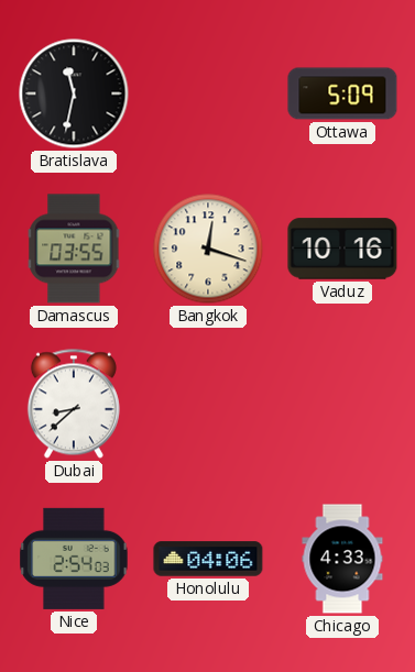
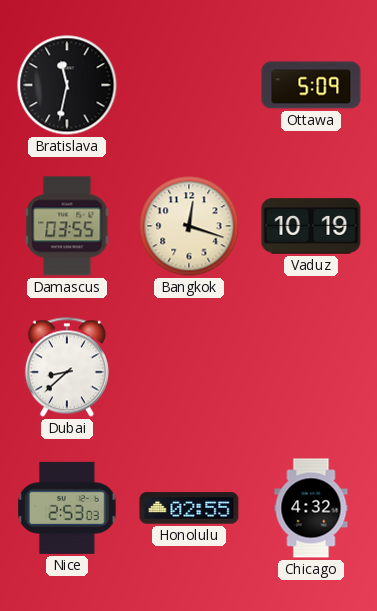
Vaduz: 10:16 -> 10:19
Nice: 2:54 -> 2:53
Honolulu: 04:06 -> 02:55
Chicago: 4:33 -> 4:32
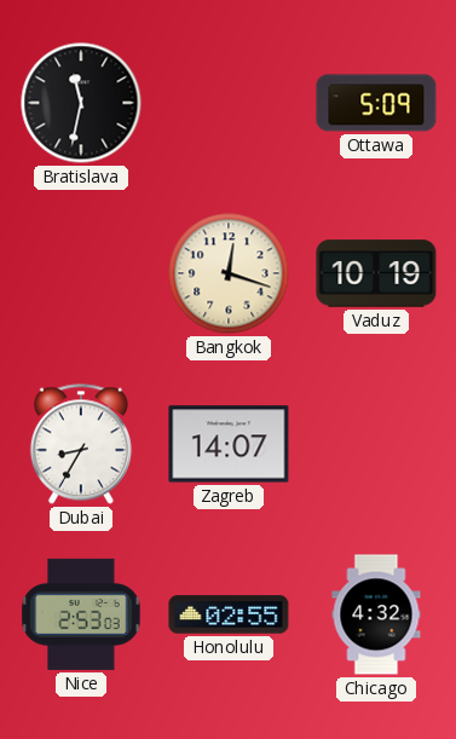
Damascus: 03:55 -> none
Dubai: 8:38 -> 8:35
Zagreb: none -> 14:07
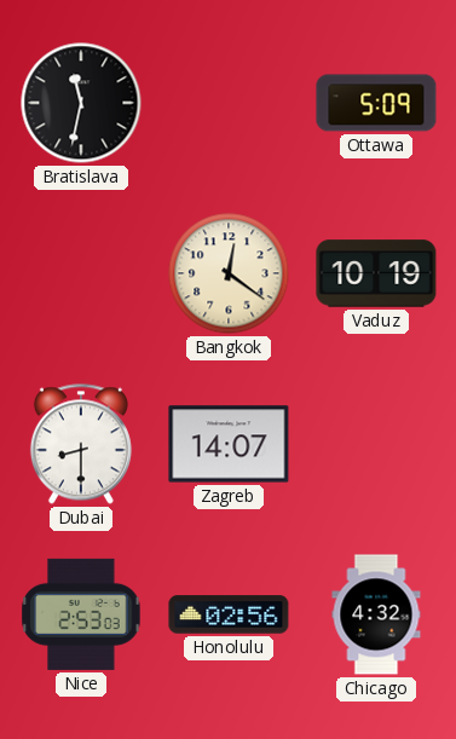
Bangkok: 12:18 -> 12:21
Dubai: 8:35 -> 8:30
Honolulu: 02:55 -> 02:56
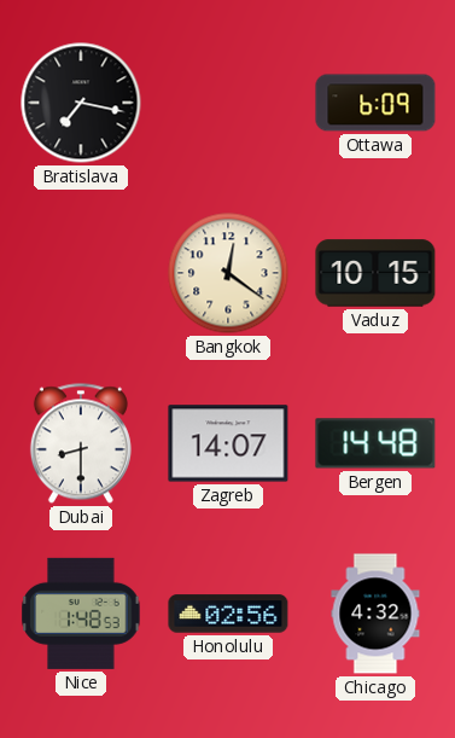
Bratislava: 11:32 -> 7:17
Ottawa: 5:09 -> 6:09
Vaduz: 10:19 -> 10:15
Bergen: none -> 14:48
Nice: 2:53 -> 1:48
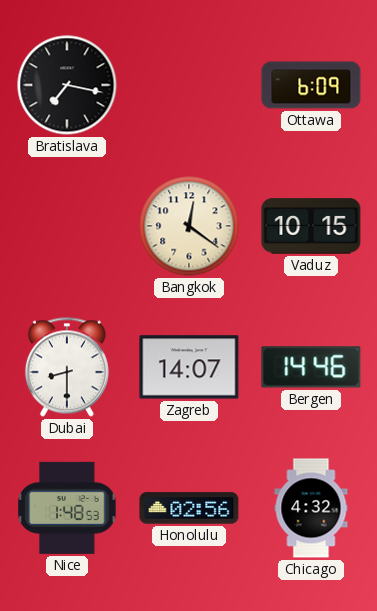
Bergen: 14:48 -> 14:46
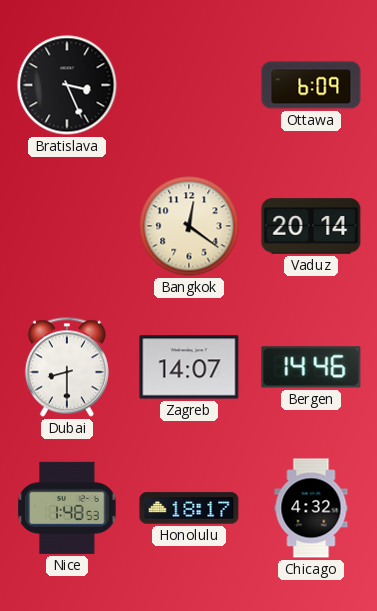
Bratislava: 7:17 -> 3:26
Vaduz: 10:15 -> 20:14
Honolulu: 02:56 -> 18:17
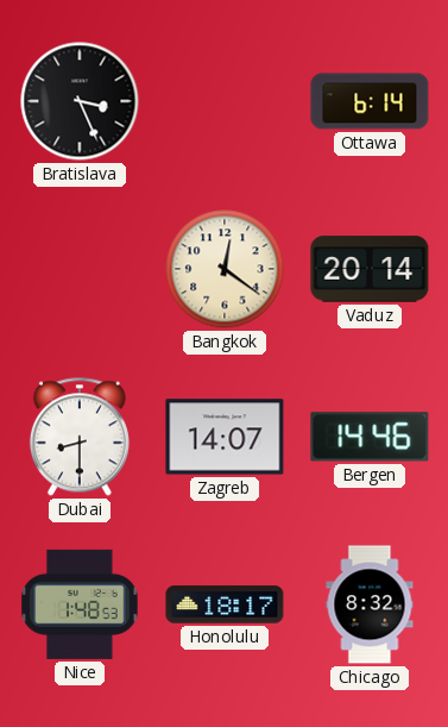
Ottawa: 6:09 -> 6:14
Chicago: 4:32 -> 8:32
